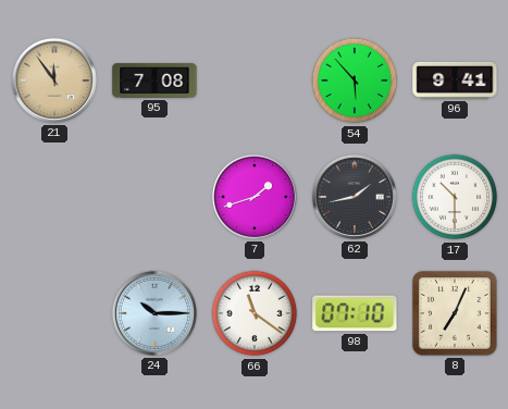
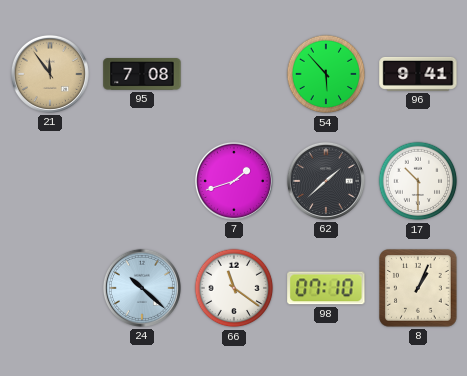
62: 1:43 -> 1:38
24: 10:15 -> 10:22
8: 7:04 -> 1:04
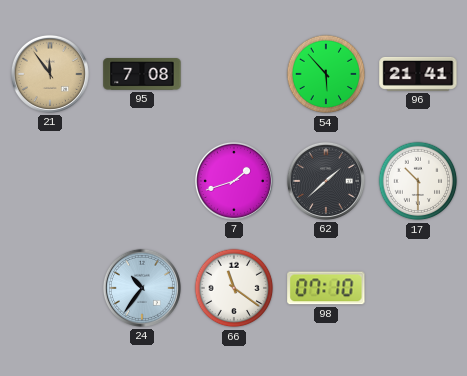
96: 9:41 -> 21:41
24: 10:22 -> 10:36
8: 1:04 -> none
